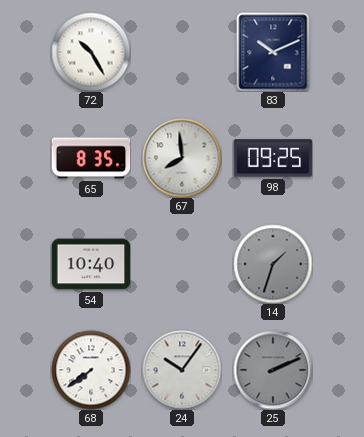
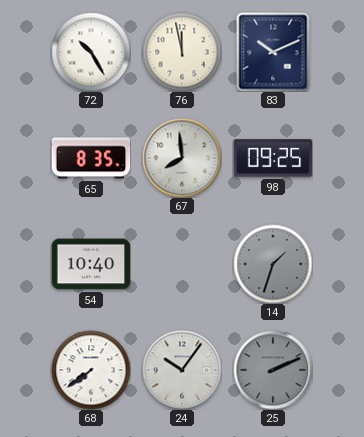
76: none -> 11:58
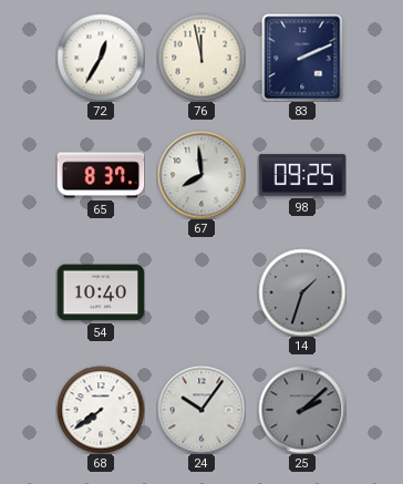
72: 10:25 -> 12:35
83: 10:11 -> 2:11
65: 8:35 -> 8:37
25: 2:11 -> 2:08
